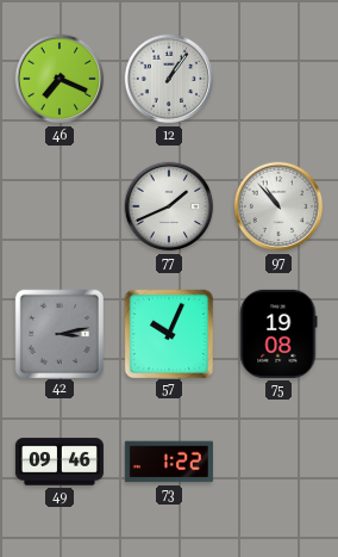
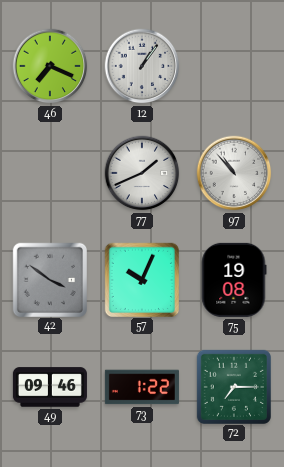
42: 3:13 -> 3:51
72: none -> 7:15
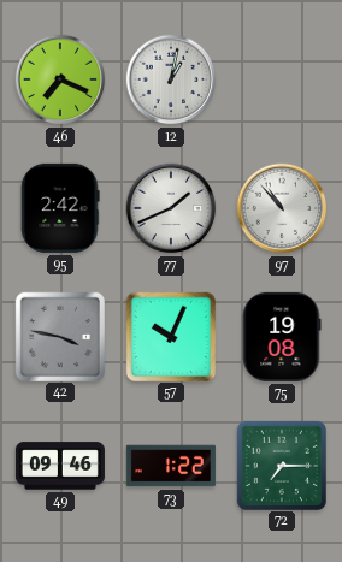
12: 1:06 -> 1:02
95: none -> 2:42
42: 3:51 -> 3:47
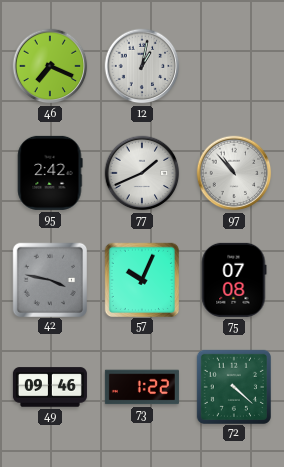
75: 19:08 -> 07:08
72: 7:15 -> 4:22
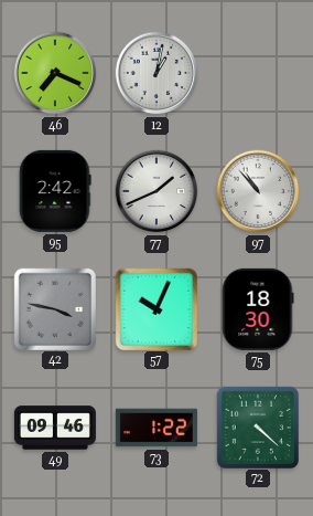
75: 07:08 -> 18:30
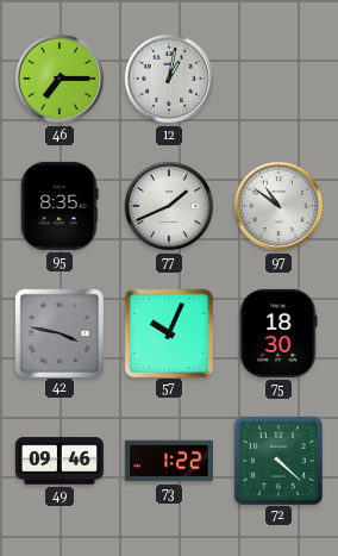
46: 7:19 -> 7:15
95: 2:42 -> 8:35
97: 10:53 -> 10:51
